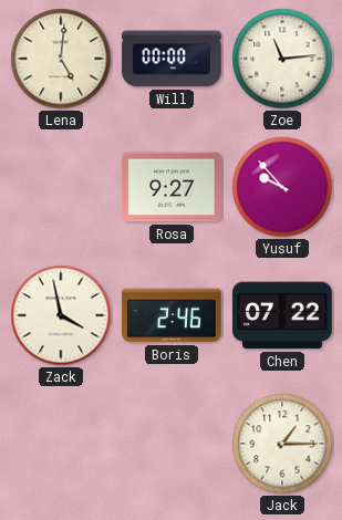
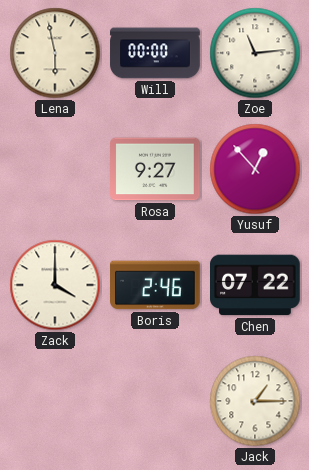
Lena: 5:01 -> 5:58
Yusuf: 9:53 -> 12:53
Zack: 3:58 -> 4:00
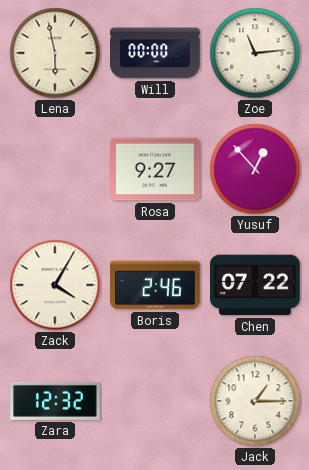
Zack: 4:00 -> 4:05
Zara: none -> 12:32
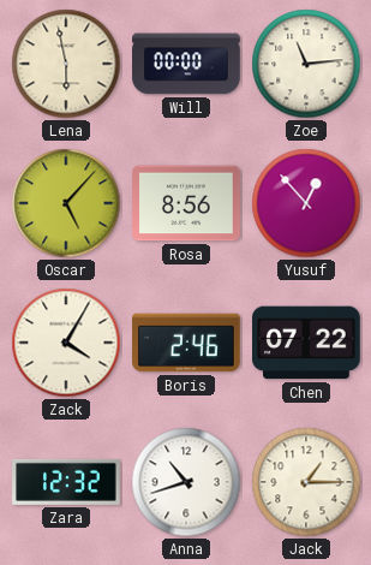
Oscar: none -> 5:07
Rosa: 9:27 -> 8:56
Anna: none -> 10:42
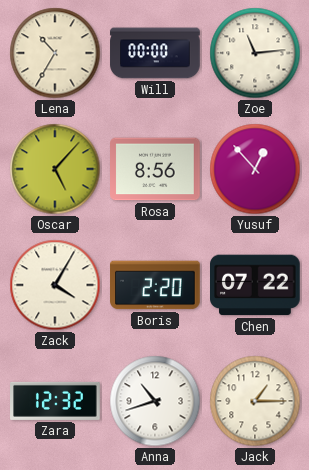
Lena: 5:58 -> 10:35
Boris: 2:46 -> 2:20
